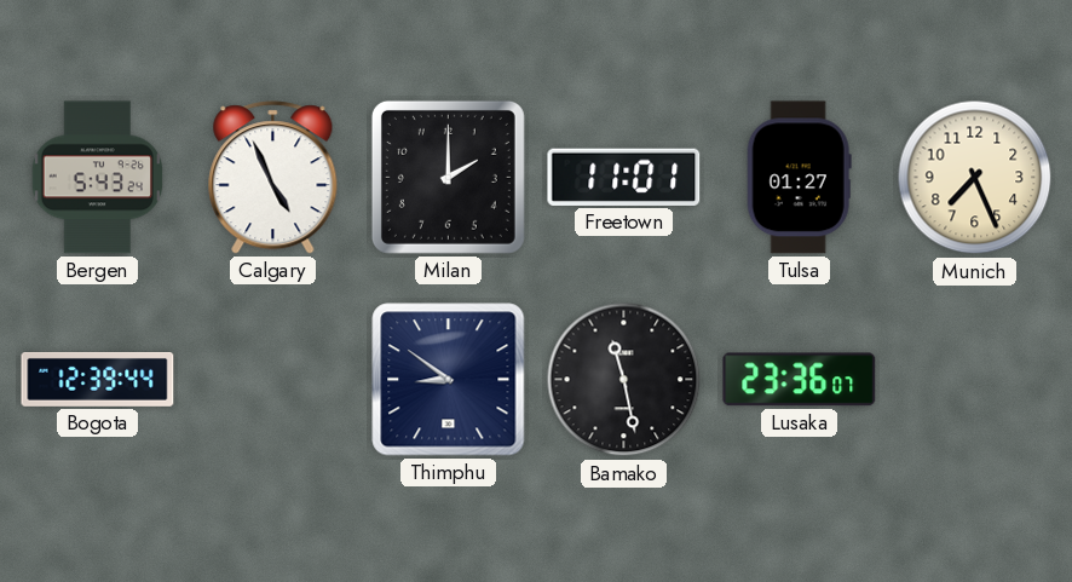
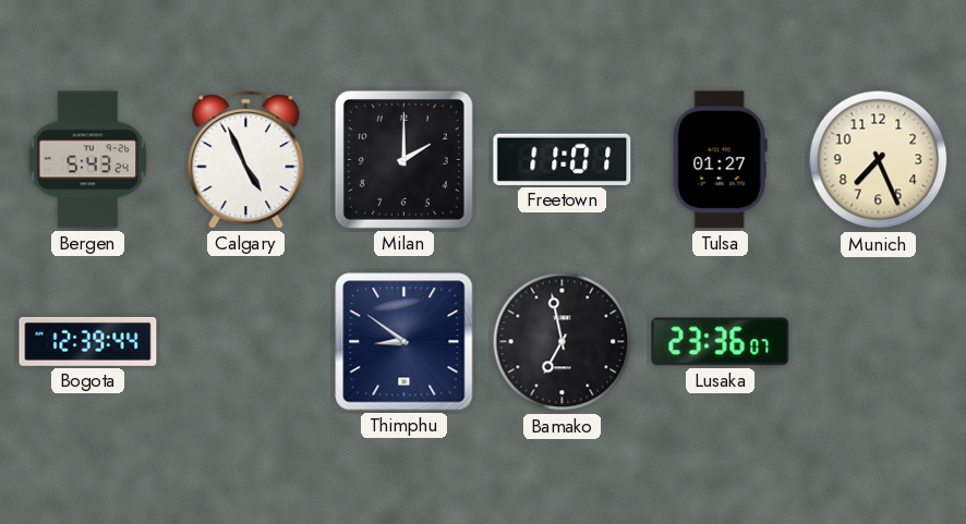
Bamako: 11:28 -> 6:58
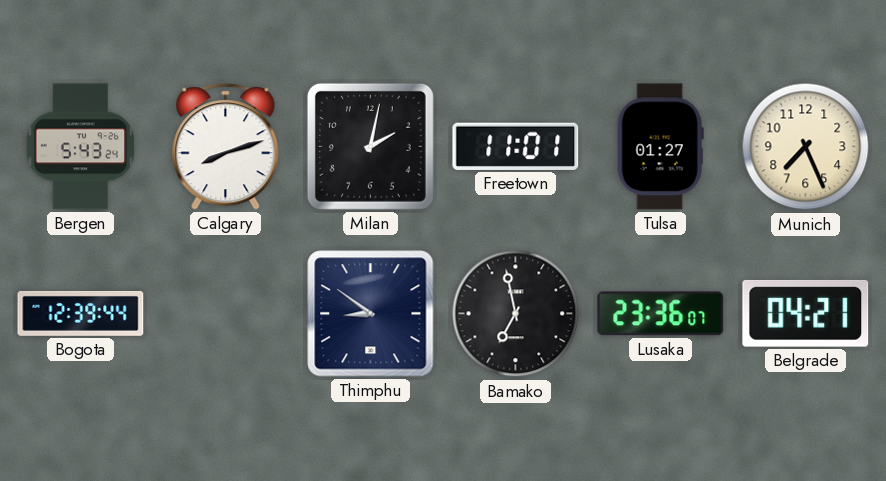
Calgary: 4:56 -> 8:12
Milan: 2:00 -> 2:02
Belgrade: none -> 04:21
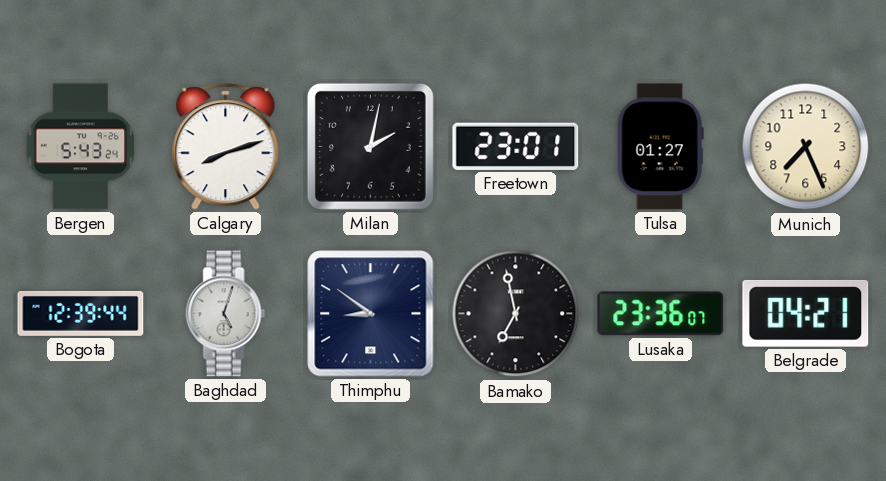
Freetown: 11:01 -> 23:01
Baghdad: none -> 5:03
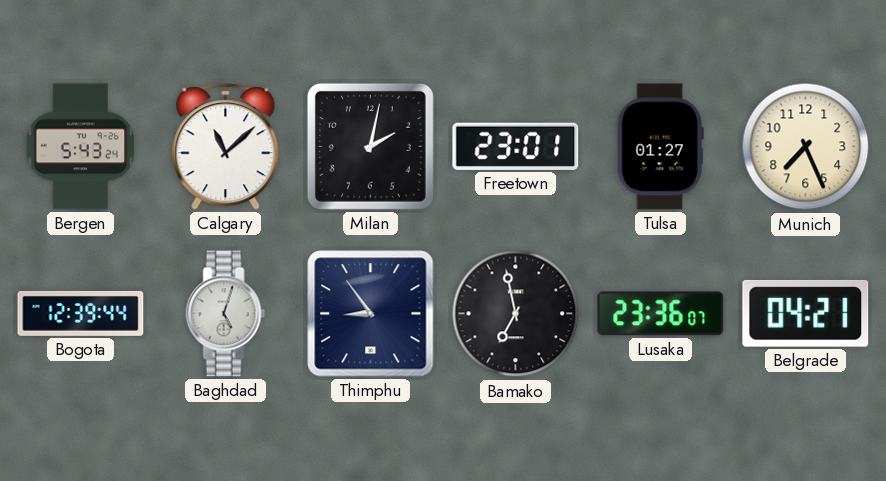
Calgary: 8:12 -> 11:08
Thimphu: 8:51 -> 8:54
